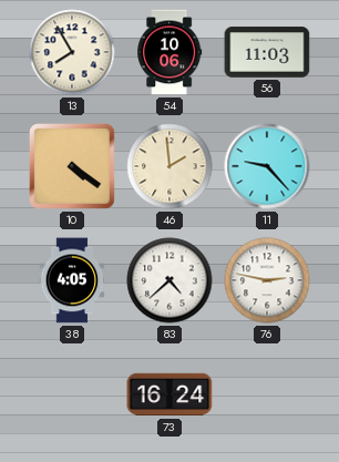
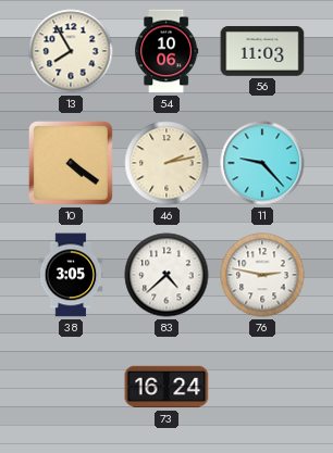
46: 1:59 -> 2:13
38: 4:05 -> 3:05
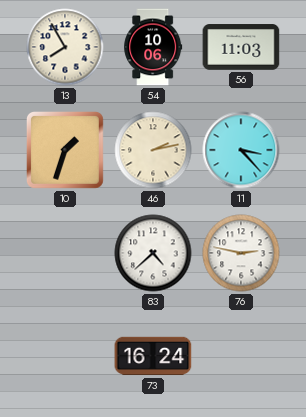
10: 4:21 -> 1:33
11: 9:23 -> 3:23
38: 3:05 -> none
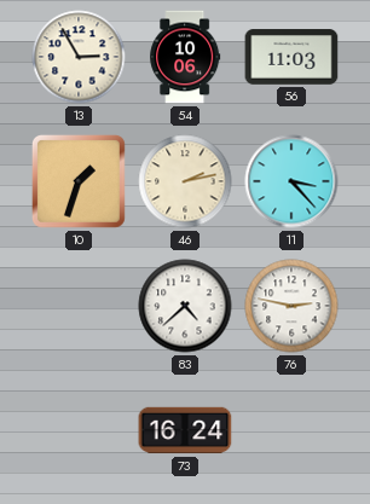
13: 7:55 -> 2:55
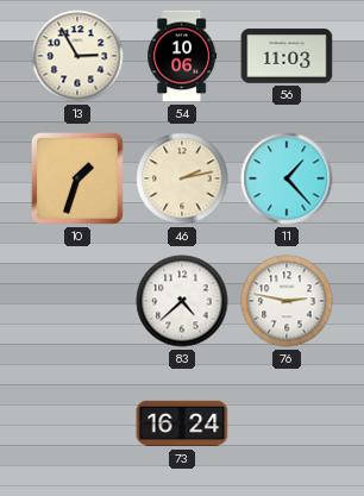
11: 3:23 -> 1:23
